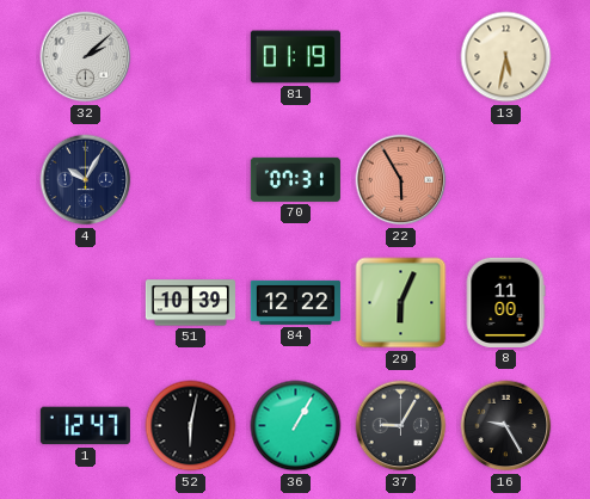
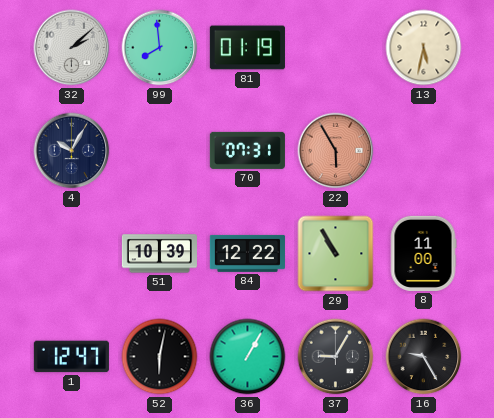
99: none -> 7:59
29: 6:04 -> 10:55
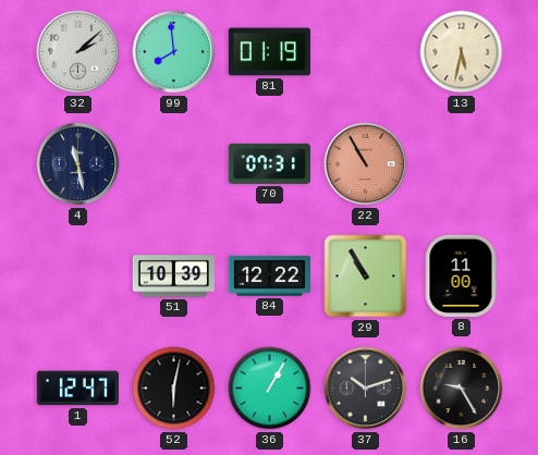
4: 10:05 -> 11:28
22: 5:55 -> 10:55
37: 9:05 -> 10:12
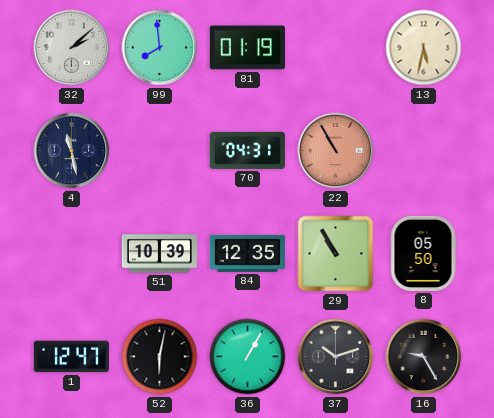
70: 07:31 -> 04:31
84: 12:22 -> 12:35
8: 11:00 -> 05:50
